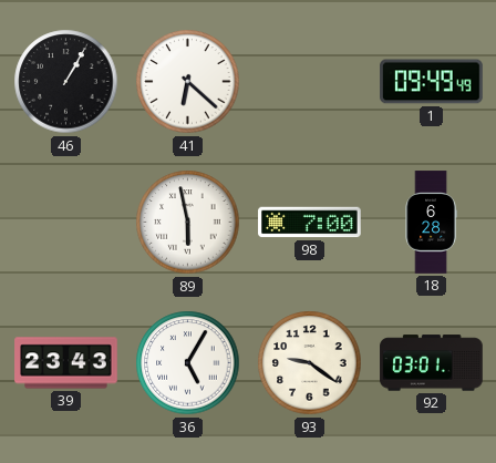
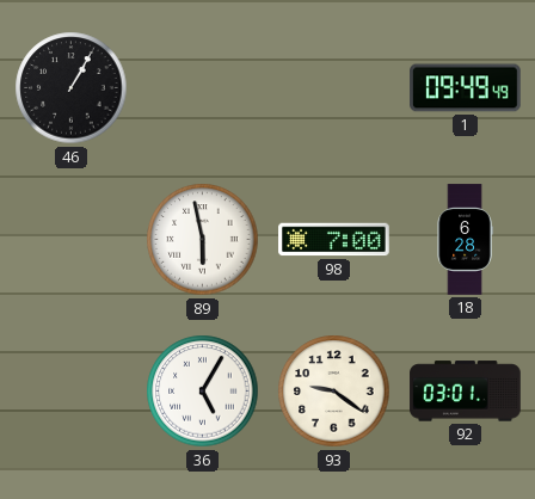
41: 6:22 -> none
39: 23:43 -> none
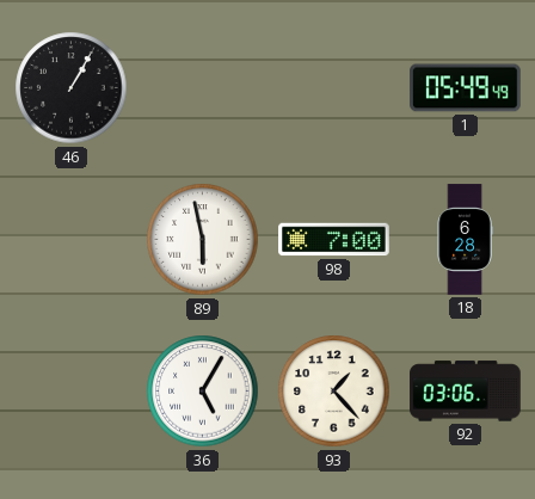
1: 09:49 -> 05:49
93: 9:21 -> 1:23
92: 03:01 -> 03:06
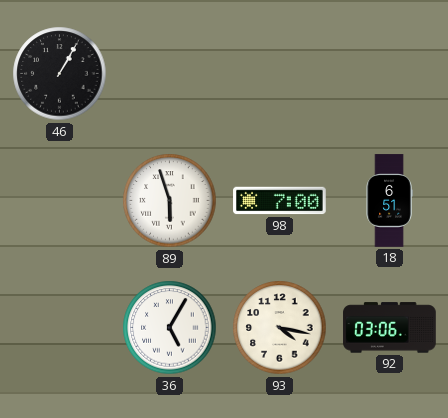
1: 05:49 -> none
89: 5:58 -> 5:57
18: 6:28 -> 6:51
93: 1:23 -> 4:17
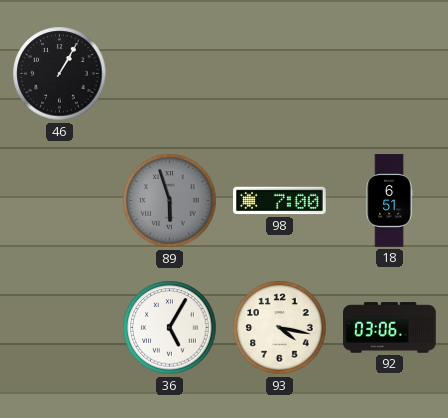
89 dial: white -> grey
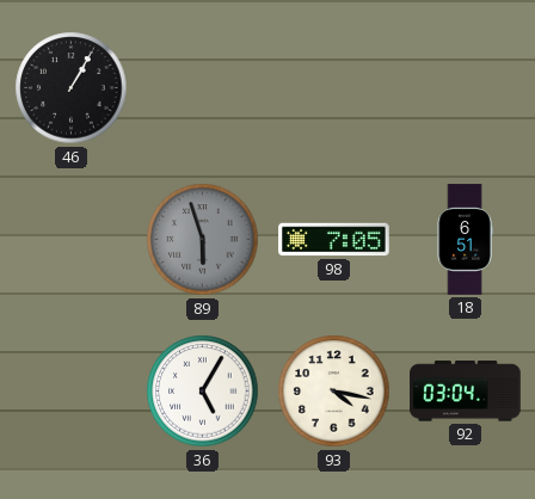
98: 7:00 -> 7:05
92: 03:06 -> 03:04
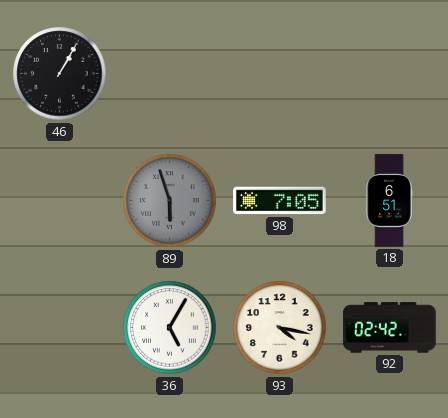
92: 03:04 -> 02:42
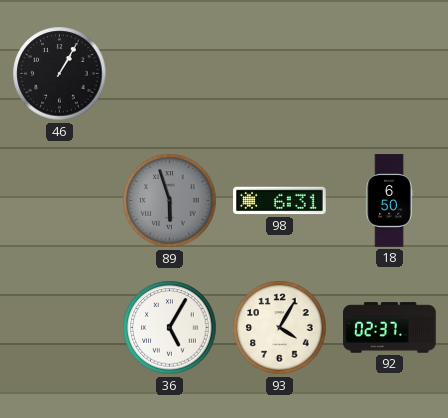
98: 7:05 -> 6:31
18: 6:51 -> 6:50
93: 4:17 -> 4:05
92: 02:42 -> 02:37
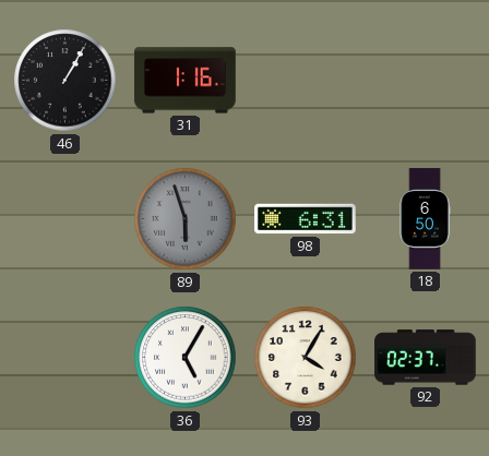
31: none -> 1:16
